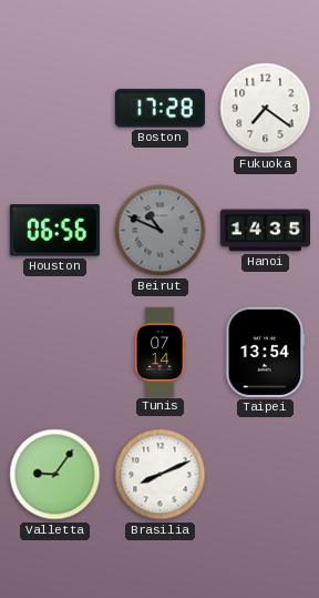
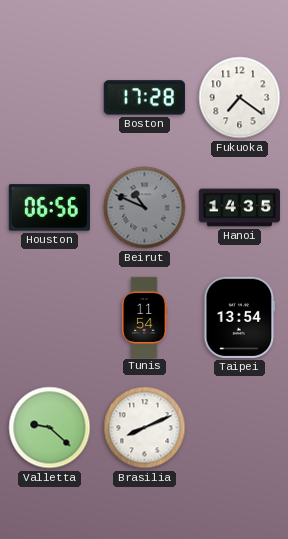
Tunis: 07:14 -> 11:54
Valletta: 9:06 -> 9:22
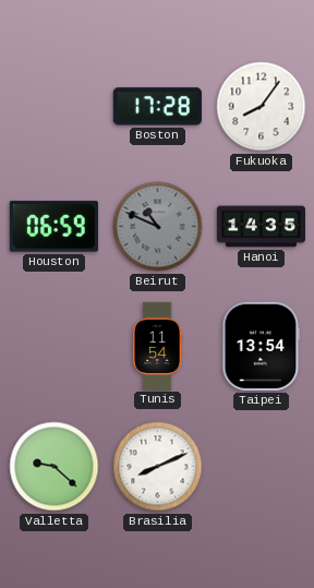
Fukuoka: 7:21 -> 8:06
Houston: 06:56 -> 06:59
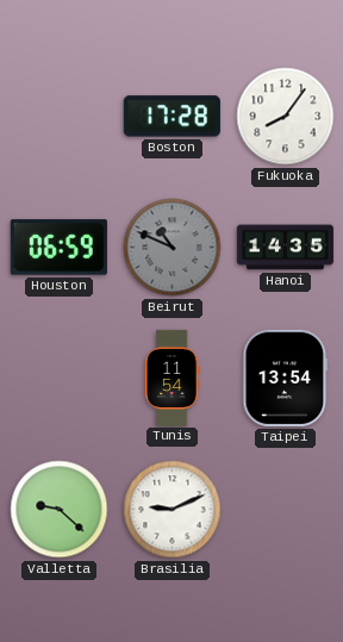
Brasilia: 8:11 -> 9:11
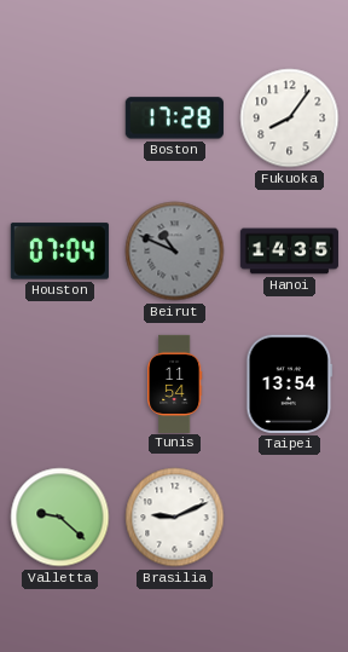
Houston: 06:59 -> 07:04
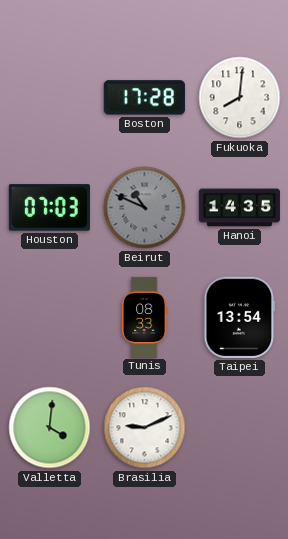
Fukuoka: 8:06 -> 8:01
Houston: 07:04 -> 07:03
Tunis: 11:54 -> 08:33
Valletta: 9:22 -> 4:01
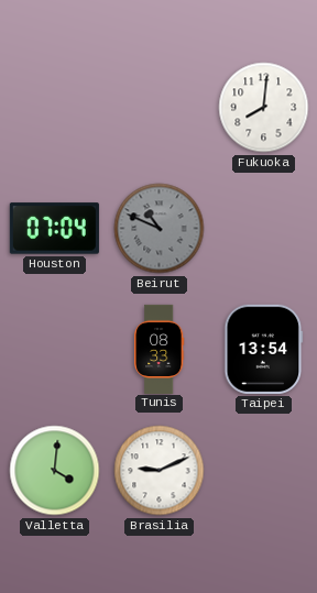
Boston: 17:28 -> none
Houston: 07:03 -> 07:04
Hanoi: 14:35 -> none
